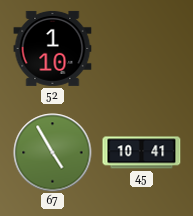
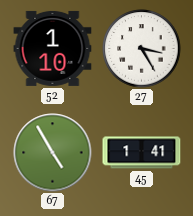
27: none -> 3:25
45: 10:41 -> 1:41
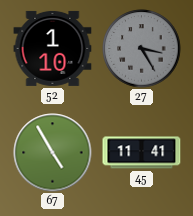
27 dial: white -> grey
45: 1:41 -> 11:41
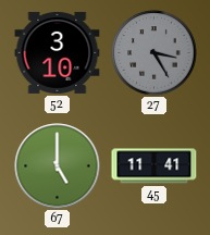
52: 1:10 -> 3:10
67: 4:55 -> 5:00
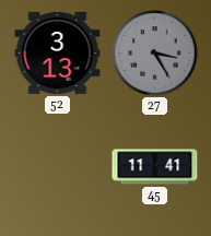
52: 3:10 -> 3:13
67: 5:00 -> none
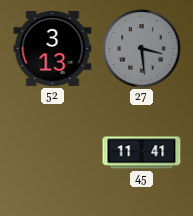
27: 3:25 -> 3:29
